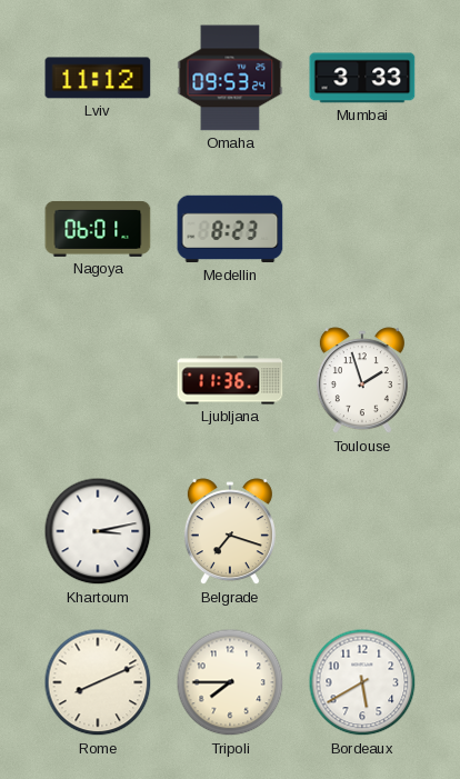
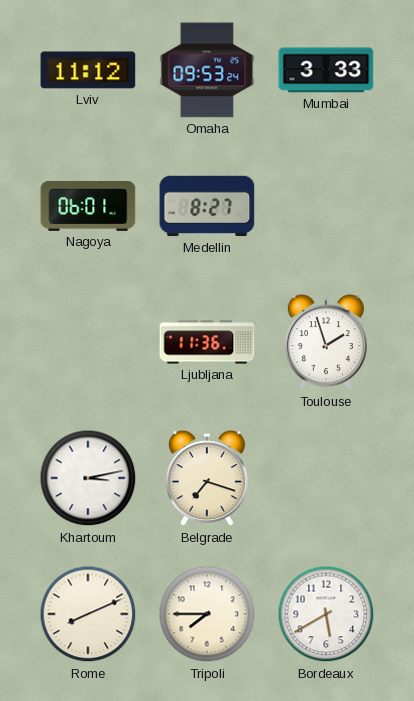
Medellin: 8:23 -> 8:27
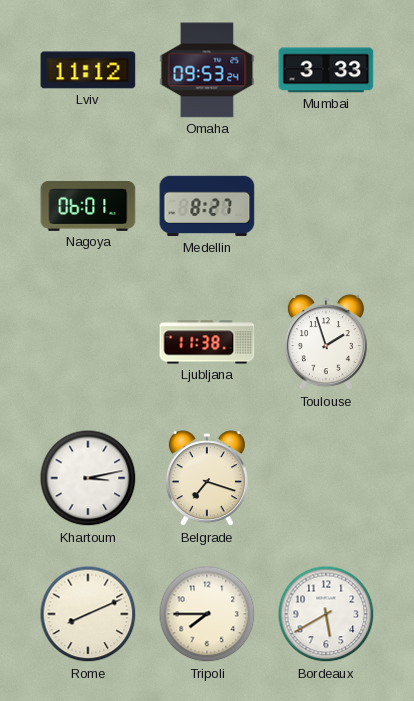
Ljubljana: 11:36 -> 11:38
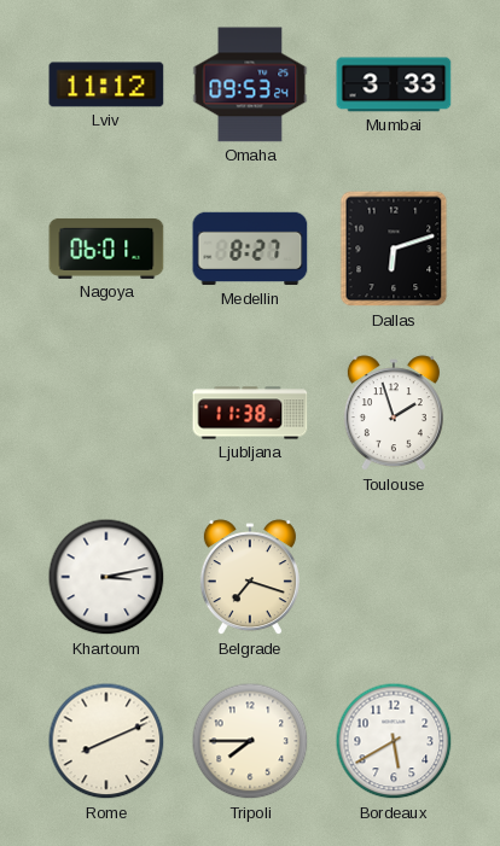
Dallas: none -> 6:12
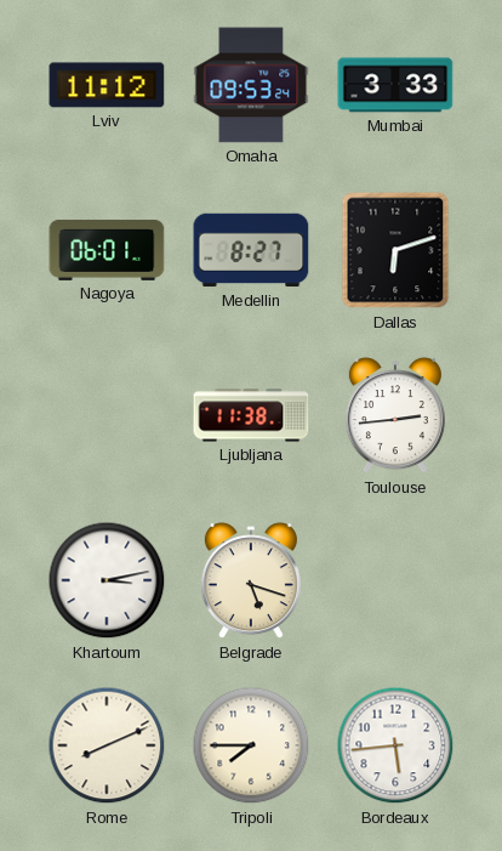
Toulouse: 1:57 -> 2:44
Belgrade: 7:18 -> 5:18
Bordeaux: 5:40 -> 5:44
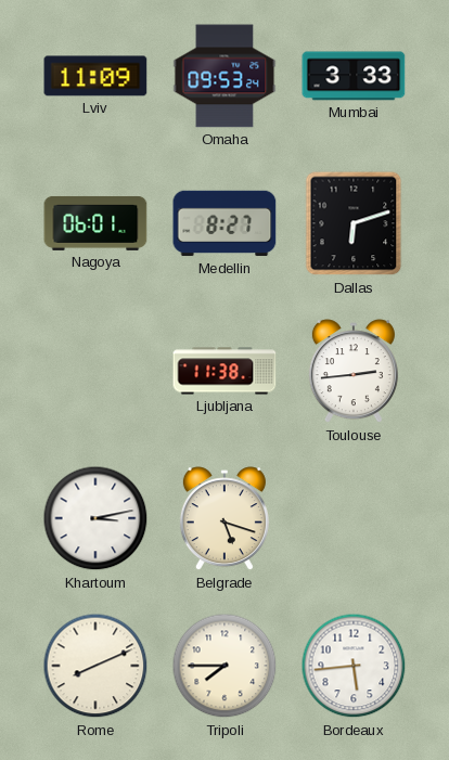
Lviv: 11:12 -> 11:09
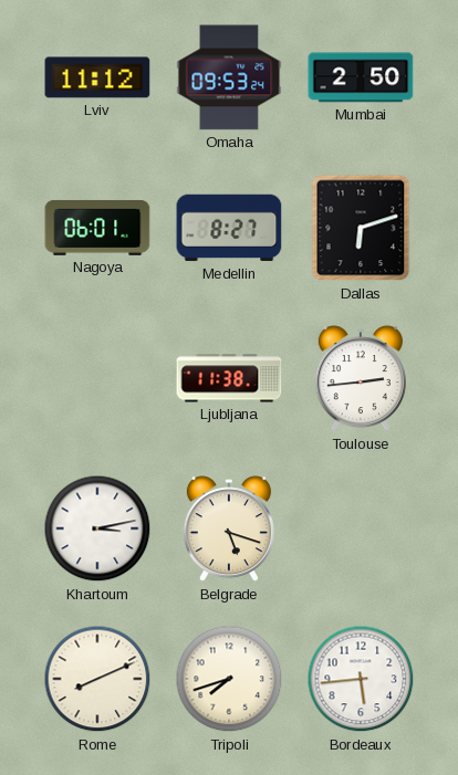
Lviv: 11:09 -> 11:12
Mumbai: 3:33 -> 2:50
Tripoli: 7:45 -> 7:42
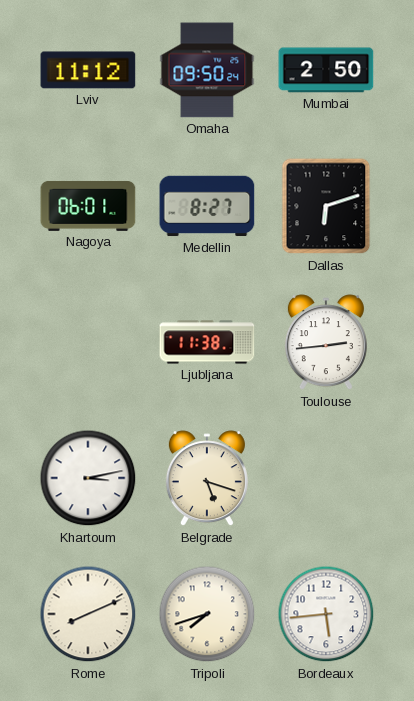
Omaha: 09:53 -> 09:50
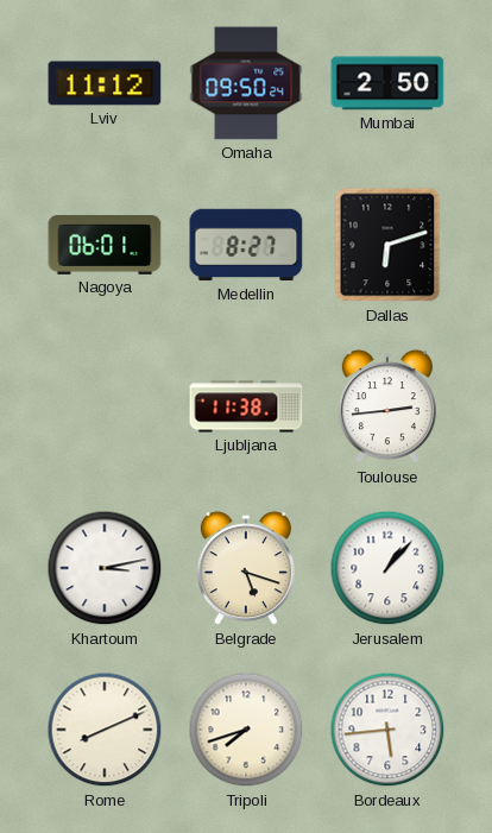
Jerusalem: none -> 1:07
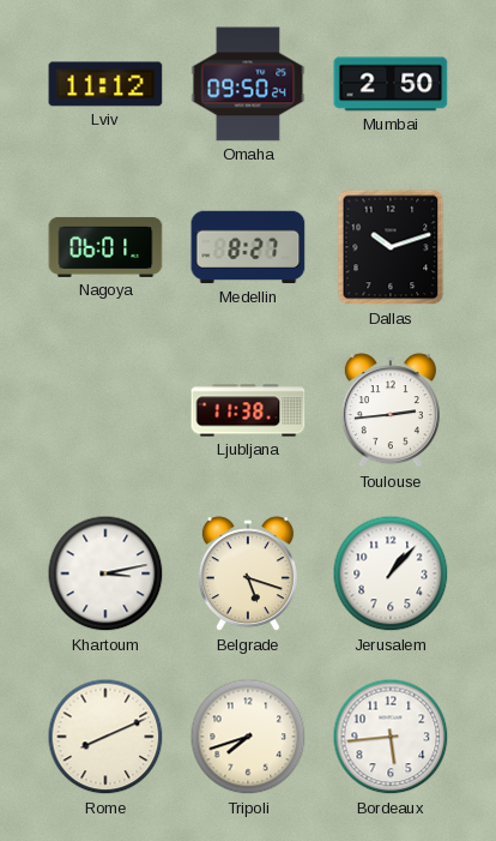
Dallas: 6:12 -> 10:12
